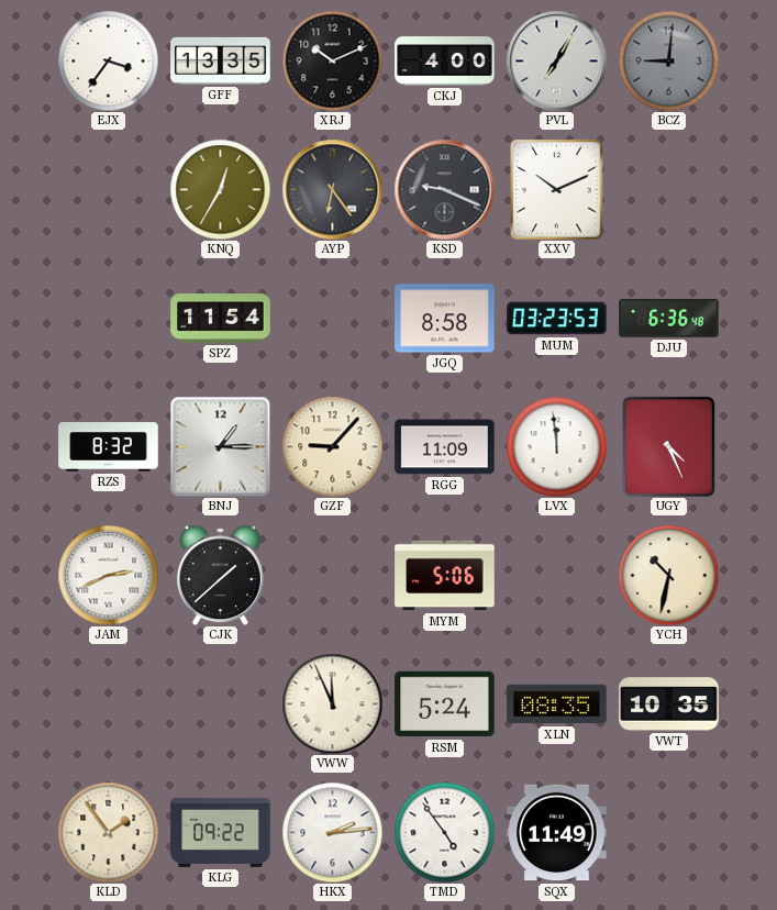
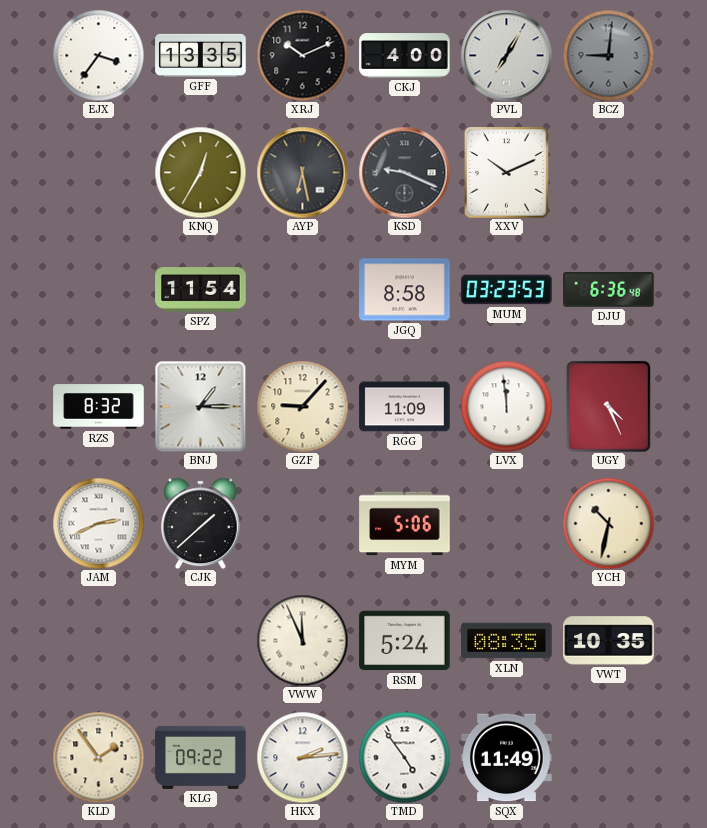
AYP: 6:24 -> 6:28
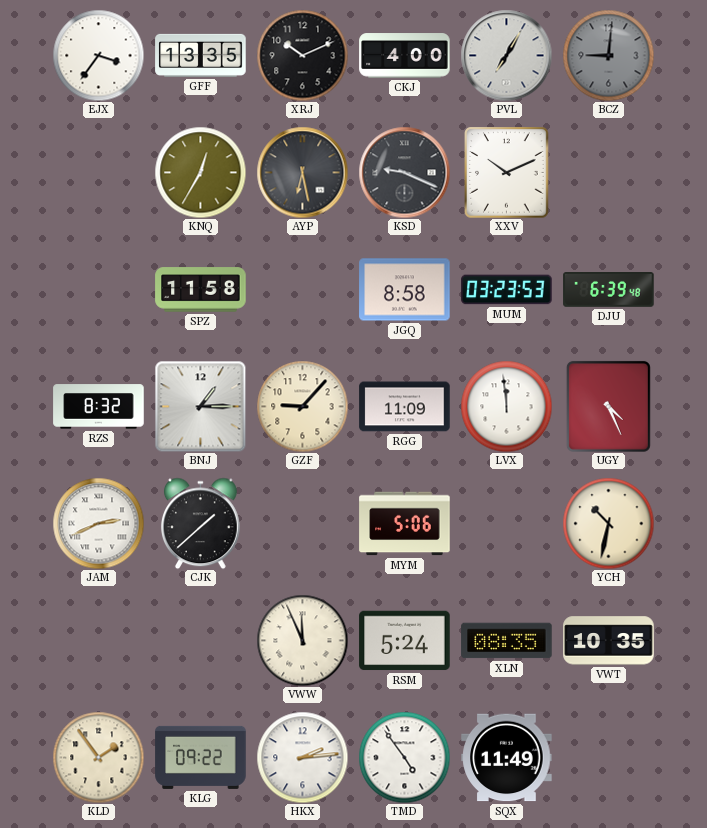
SPZ: 11:54 -> 11:58
DJU: 6:36 -> 6:39
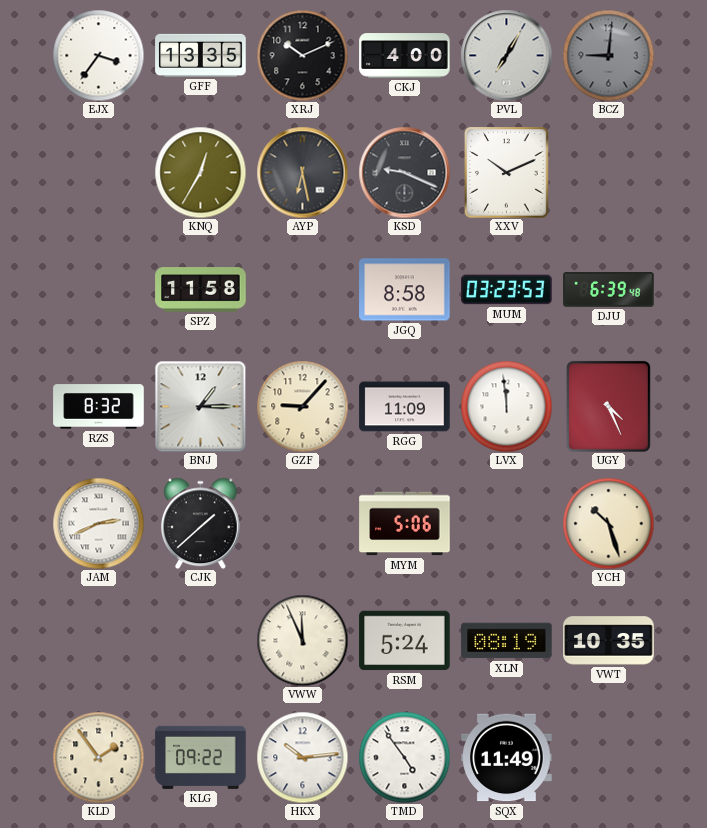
YCH: 10:32 -> 10:27
XLN: 08:35 -> 08:19
HKX: 2:14 -> 10:14
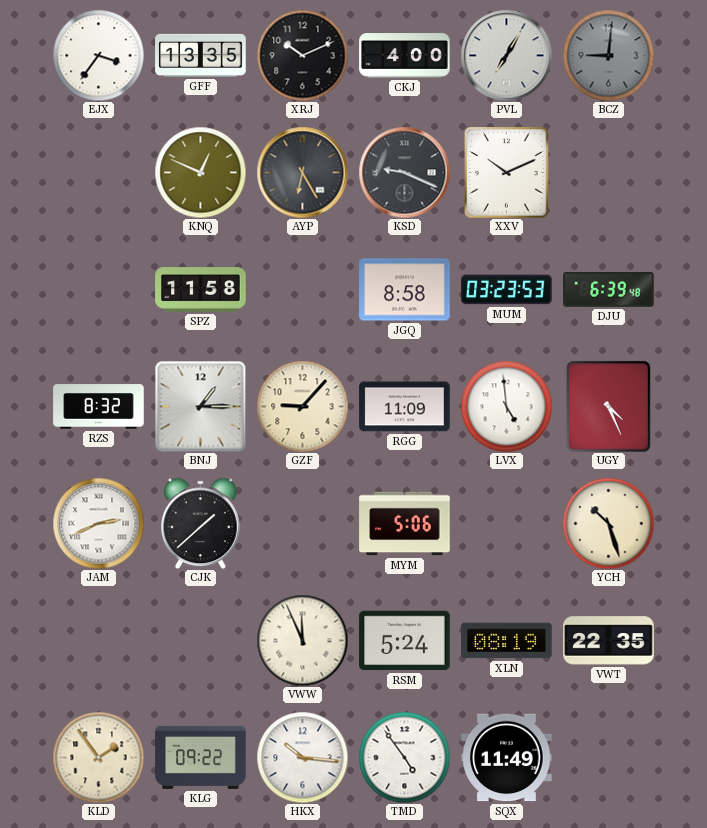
KNQ: 12:35 -> 12:49
AYP: 6:28 -> 6:25
LVX: 11:59 -> 4:59
VWT: 10:35 -> 22:35
HKX: 10:14 -> 10:16
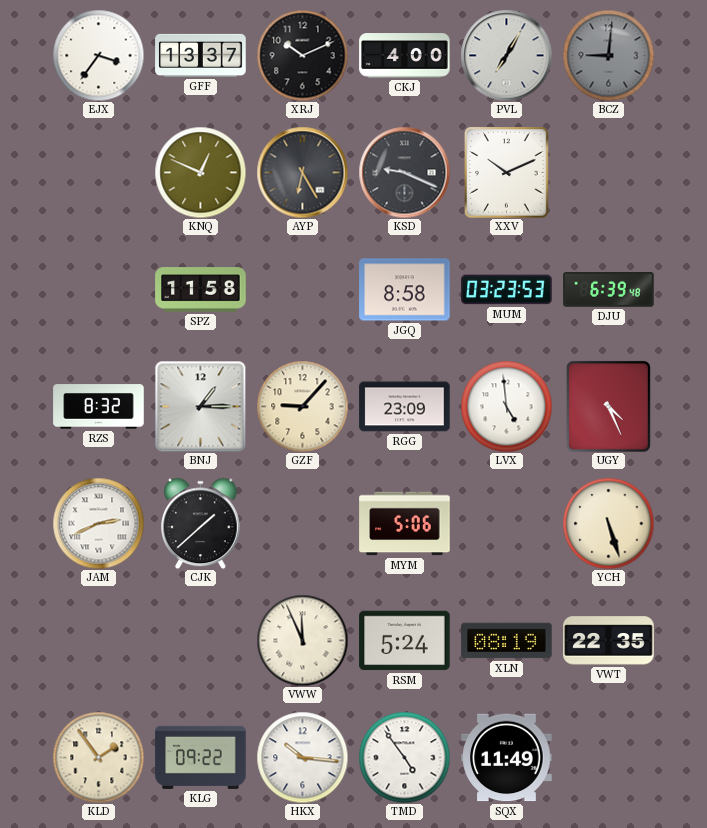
GFF: 13:35 -> 13:37
RGG: 11:09 -> 23:09
YCH: 10:27 -> 5:27
